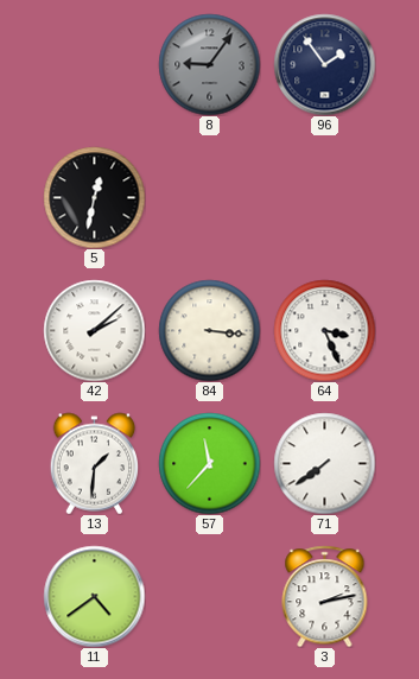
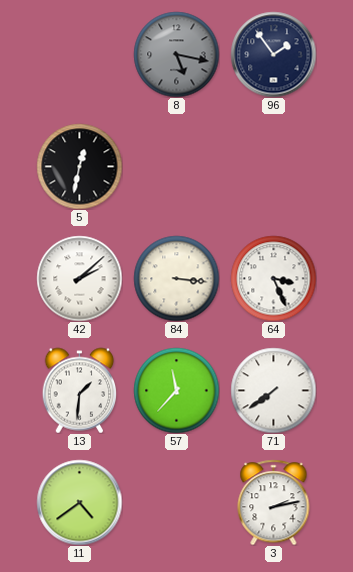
8: 9:06 -> 5:17
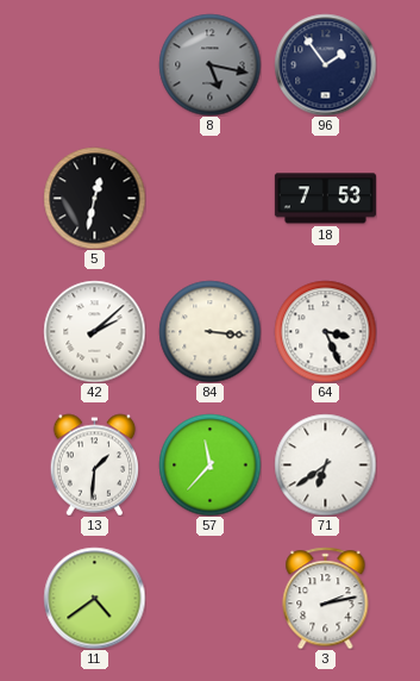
18: none -> 7:53
71: 7:39 -> 6:39
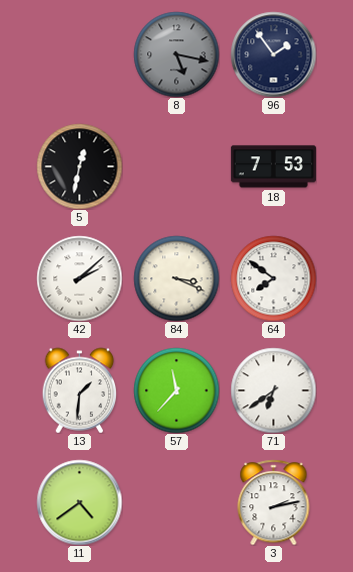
84: 3:16 -> 3:19
64: 3:26 -> 7:51
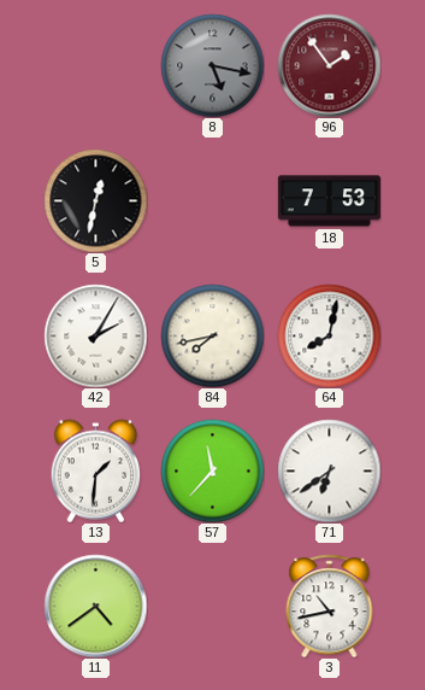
96 dial: navy -> burgundy
42: 2:08 -> 2:05
84: 3:19 -> 7:43
64: 7:51 -> 8:02
3: 2:13 -> 10:43
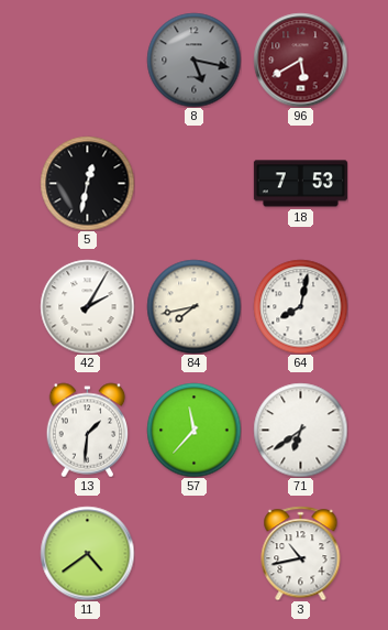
96: 1:54 -> 5:40
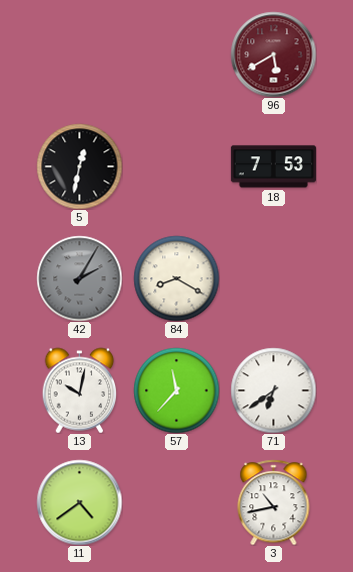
8: 5:17 -> none
42 dial: white -> grey
84: 7:43 -> 8:20
64: 8:02 -> none
13: 1:31 -> 10:02
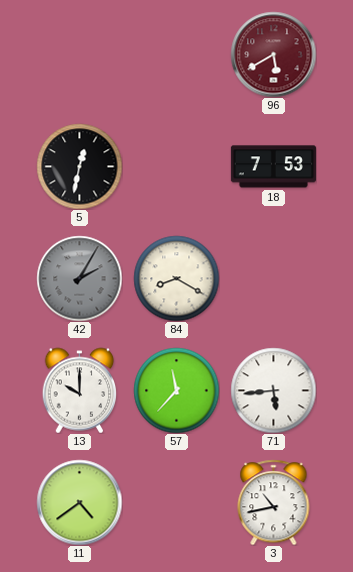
13: 10:02 -> 10:00
71: 6:39 -> 5:44
